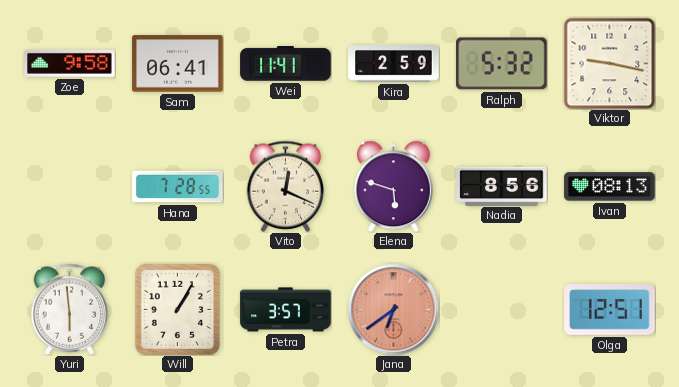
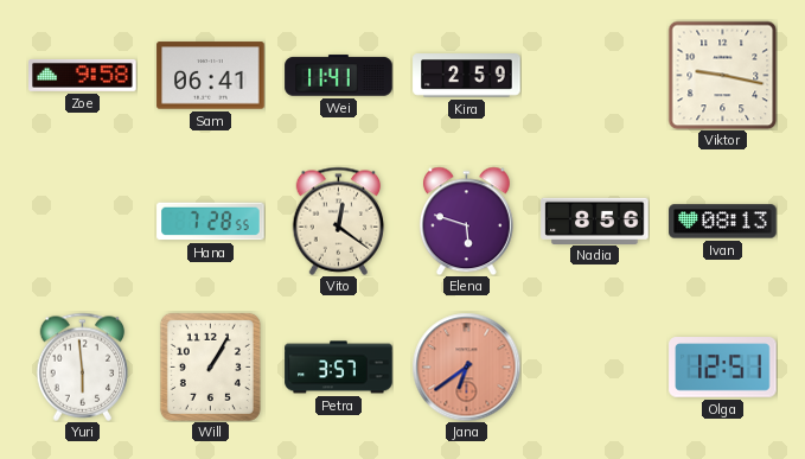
Ralph: 5:32 -> none
Vito: 12:19 -> 12:21
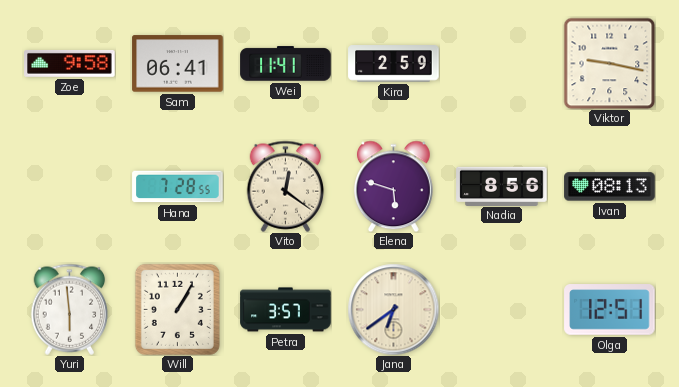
Jana dial: salmon -> cream
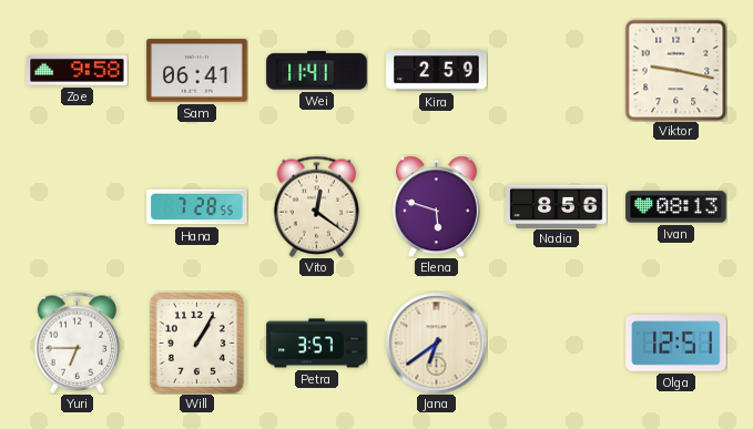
Yuri: 5:59 -> 6:45
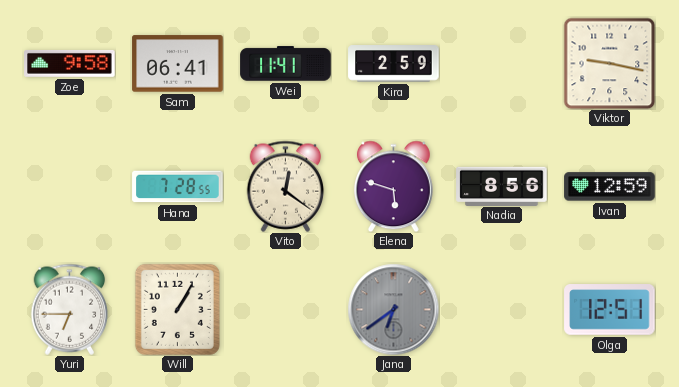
Ivan: 08:13 -> 12:59
Petra: 3:57 -> none
Jana dial: cream -> grey
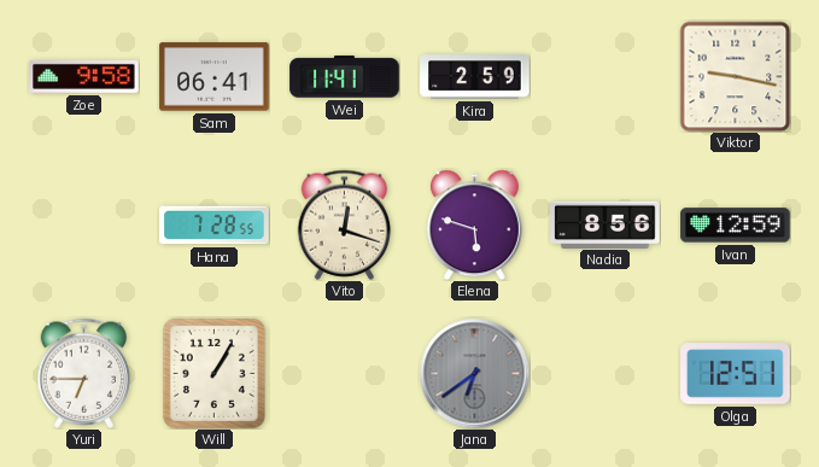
Vito: 12:21 -> 12:18
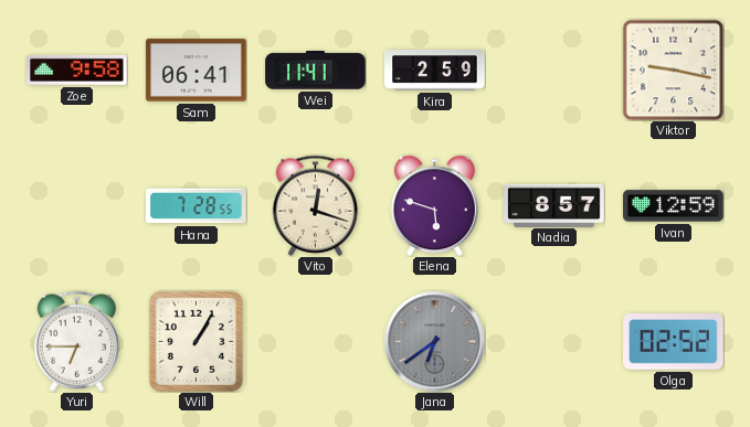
Nadia: 8:56 -> 8:57
Olga: 12:51 -> 02:52
